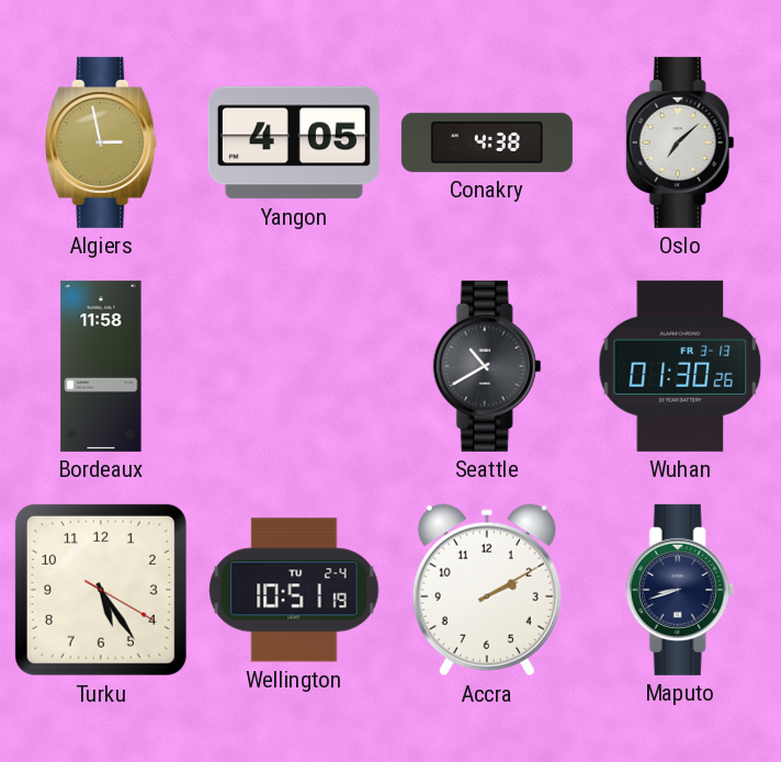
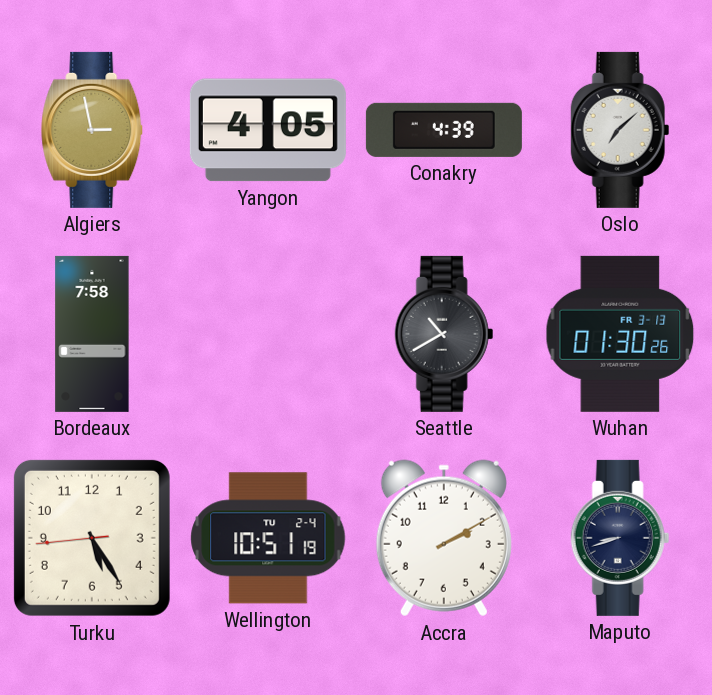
Conakry: 4:38 -> 4:39
Bordeaux: 11:58 -> 7:58
Turku: 5:24:20 -> 5:24:44
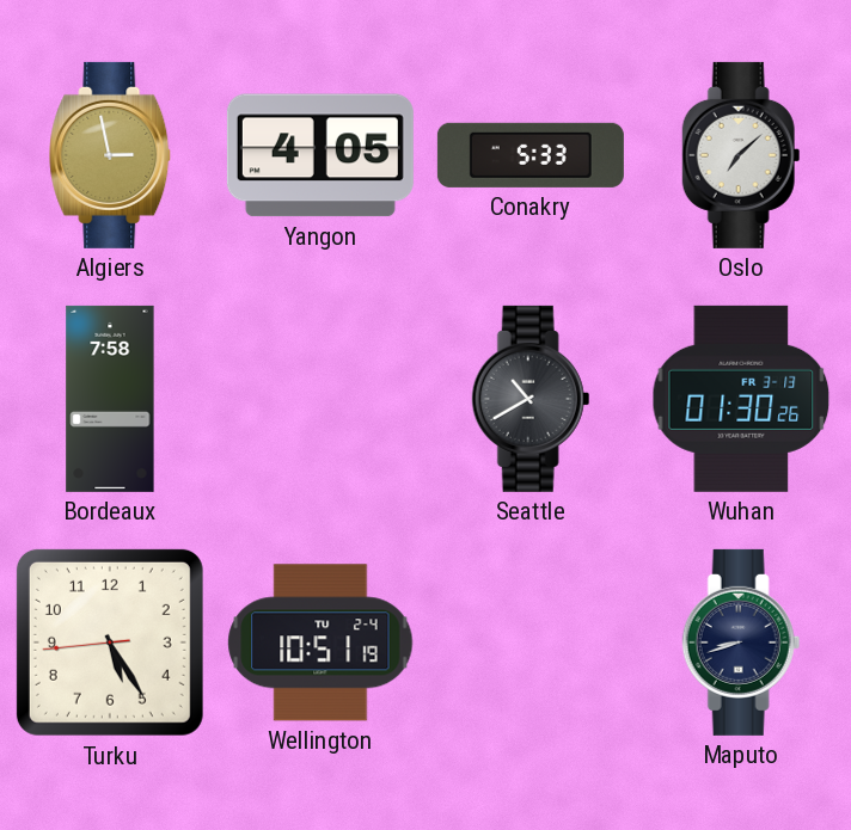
Conakry: 4:39 -> 5:33
Accra: 2:10 -> none
